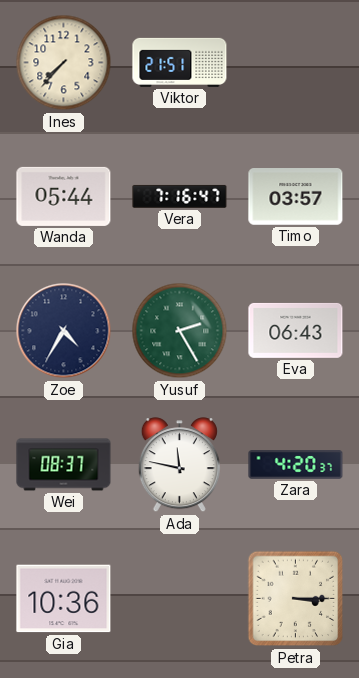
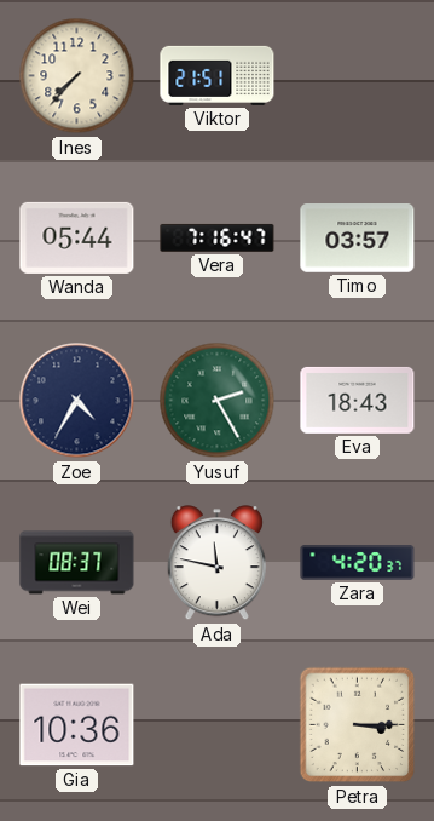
Eva: 06:43 -> 18:43
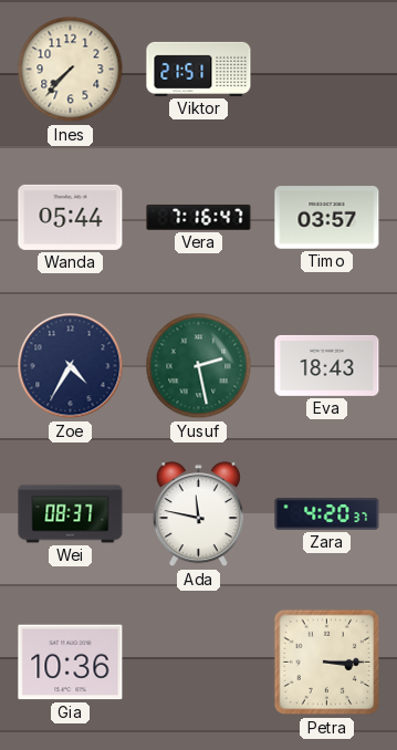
Yusuf: 2:25 -> 2:28
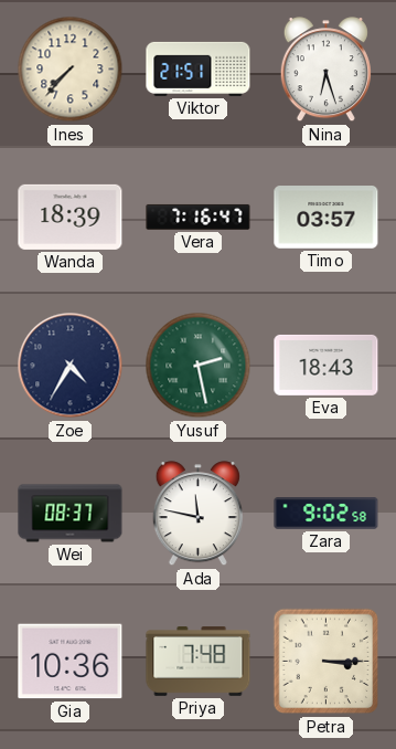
Nina: none -> 6:27
Wanda: 05:44 -> 18:39
Zara: 4:20 -> 9:02
Priya: none -> 7:48
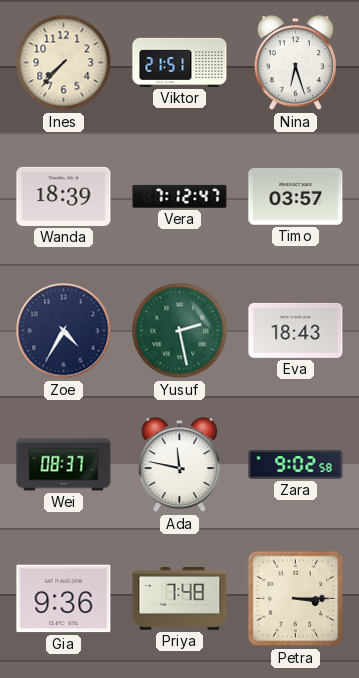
Vera: 7:16 -> 7:12
Gia: 10:36 -> 9:36
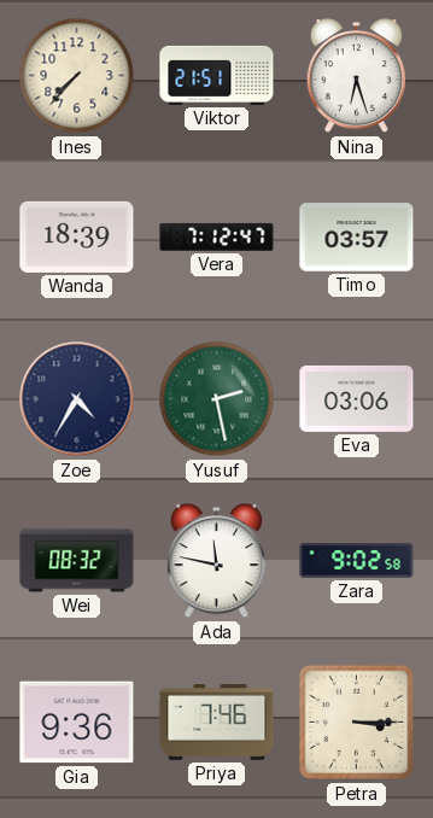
Eva: 18:43 -> 03:06
Wei: 08:37 -> 08:32
Priya: 7:48 -> 7:46
